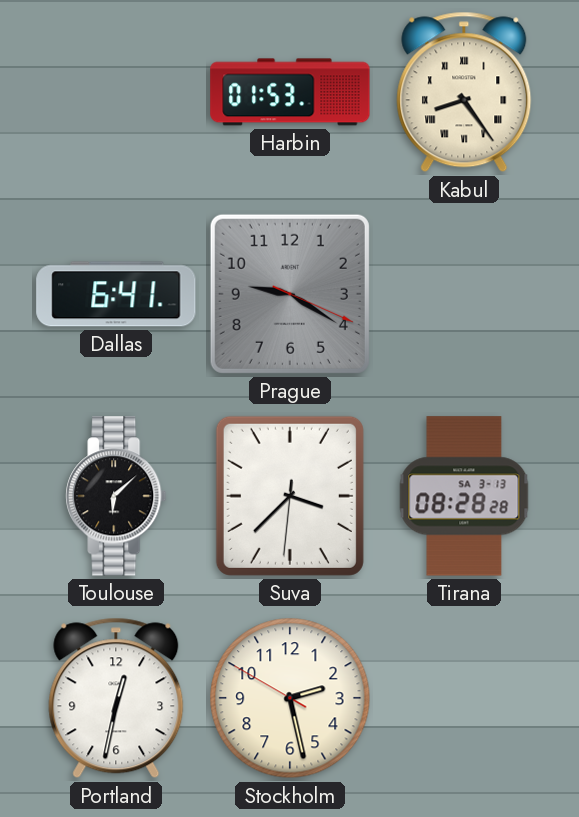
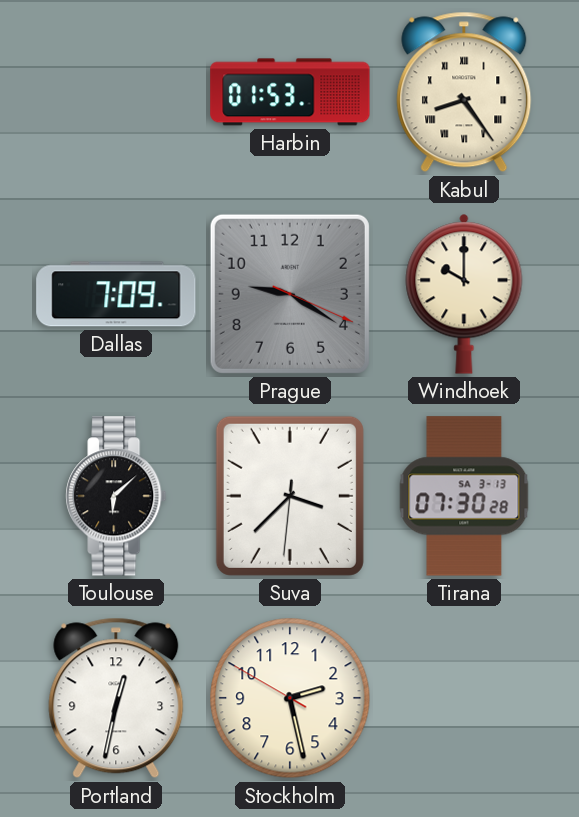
Dallas: 6:41 -> 7:09
Windhoek: none -> 10:00
Tirana: 08:28 -> 07:30
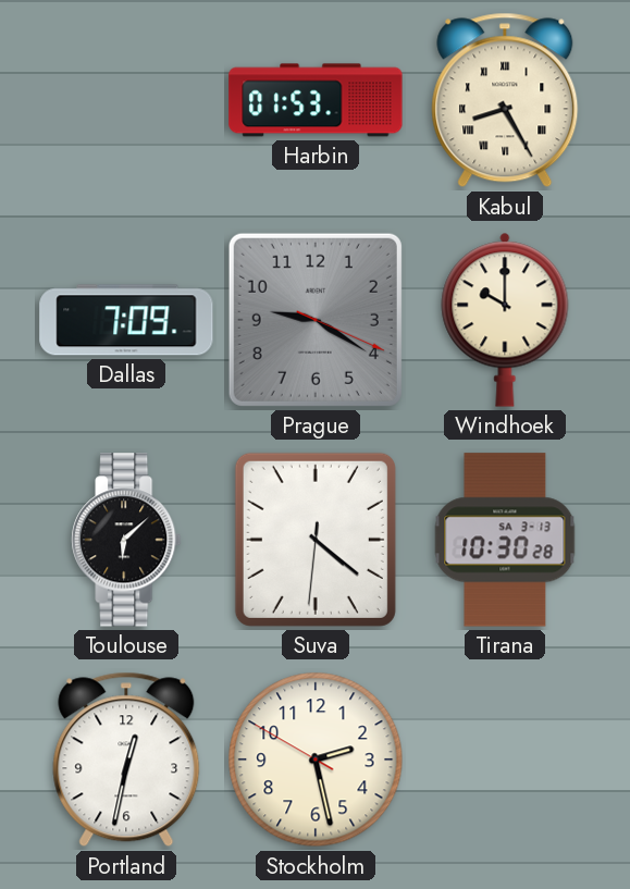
Kabul: 8:24 -> 8:25
Suva: 3:37 -> 4:21
Tirana: 07:30 -> 10:30
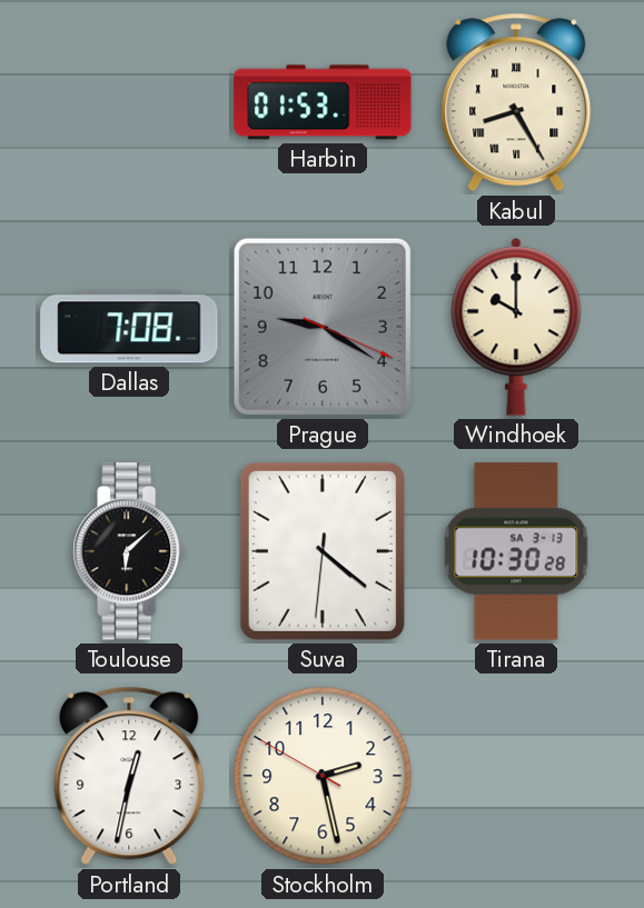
Dallas: 7:09 -> 7:08
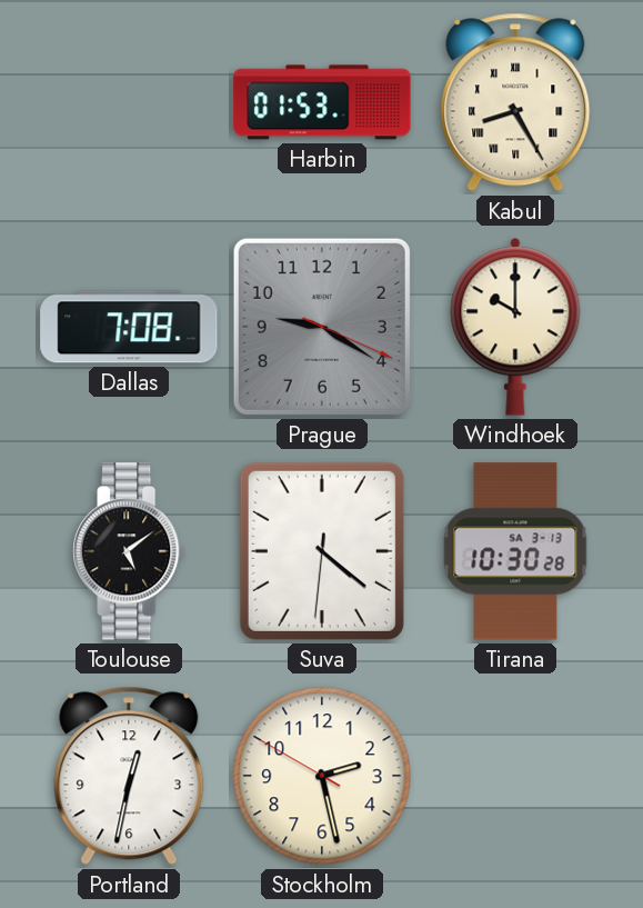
Toulouse: 6:08 -> 5:09
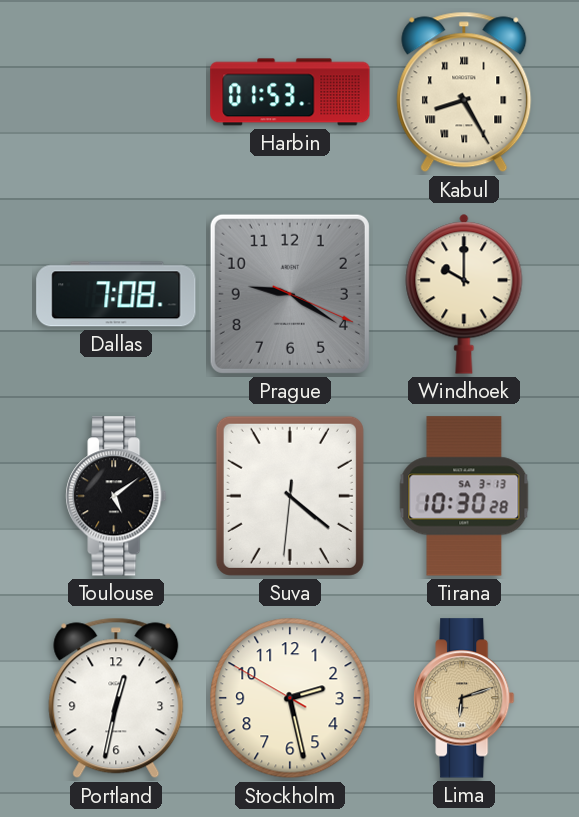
Lima: none -> 6:12
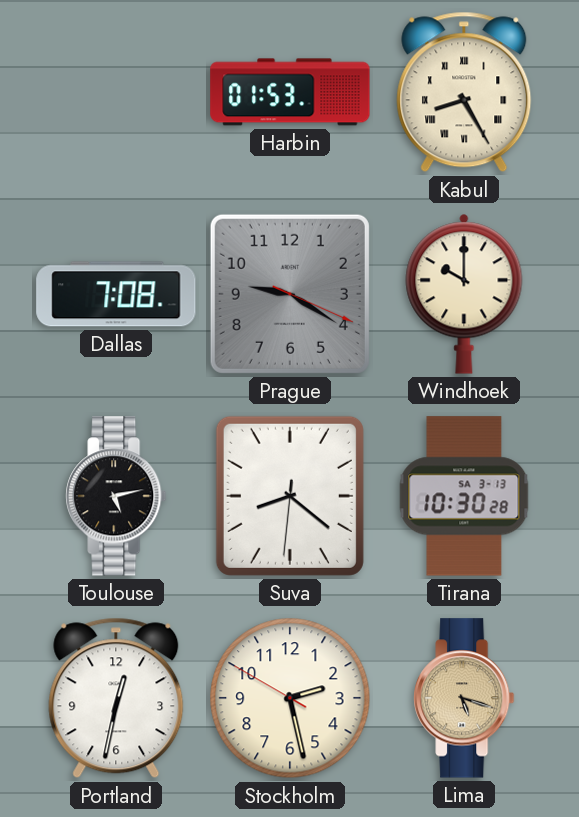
Toulouse: 5:09 -> 5:13
Suva: 4:21 -> 8:21
Lima: 6:12 -> 5:18
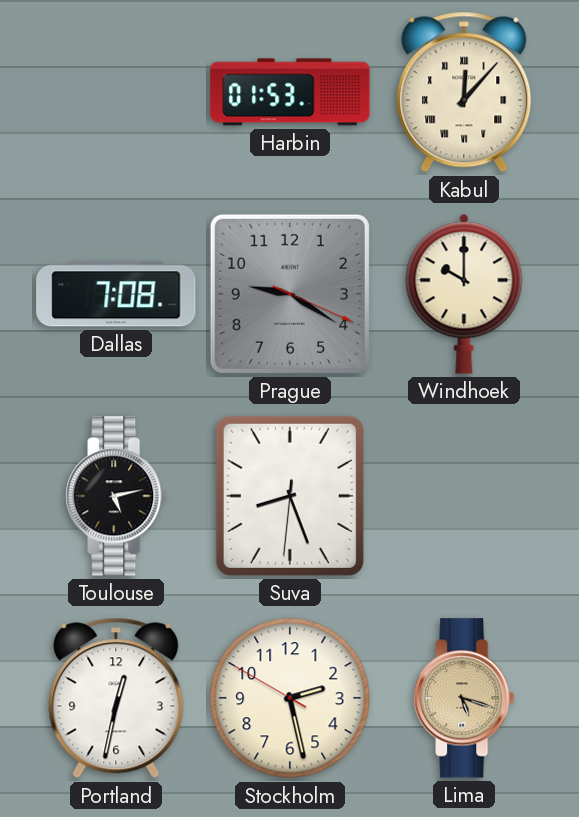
Kabul: 8:25 -> 12:07
Suva: 8:21 -> 8:26
Tirana: 10:30 -> none
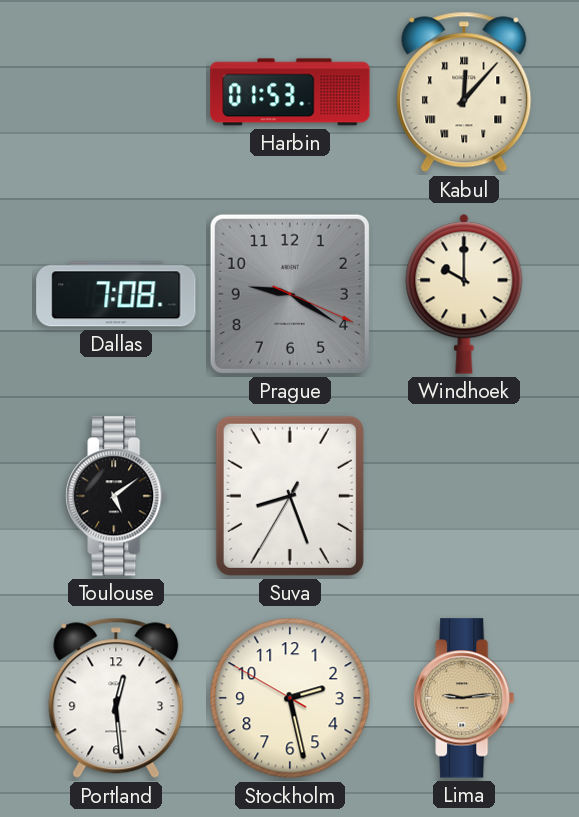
Toulouse: 5:13 -> 5:09
Suva: 8:26:31 -> 8:26:35
Portland: 12:32 -> 12:29
Lima: 5:18 -> 9:14
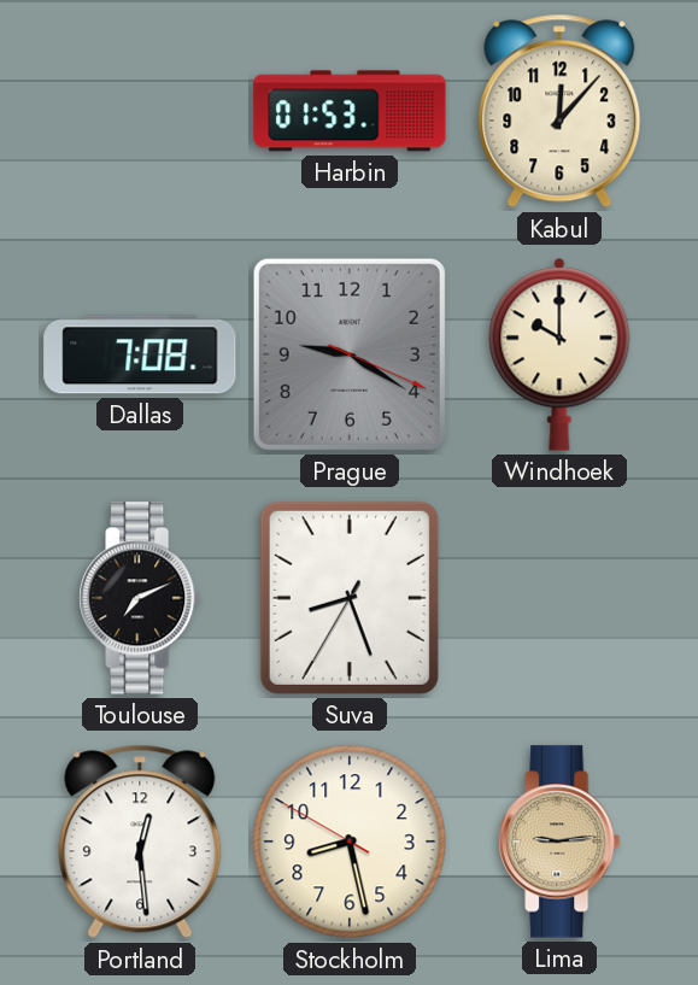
Kabul numerals: Roman -> Arabic
Toulouse: 5:09 -> 7:11
Stockholm: 2:27 -> 8:27
